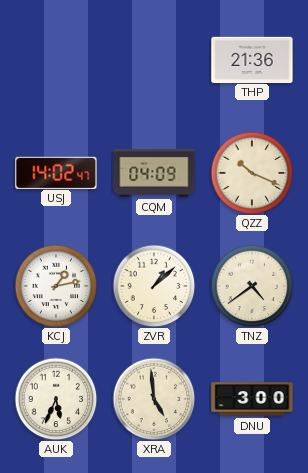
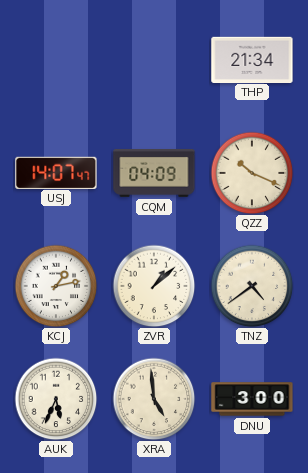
THP: 21:36 -> 21:34
USJ: 14:02 -> 14:07
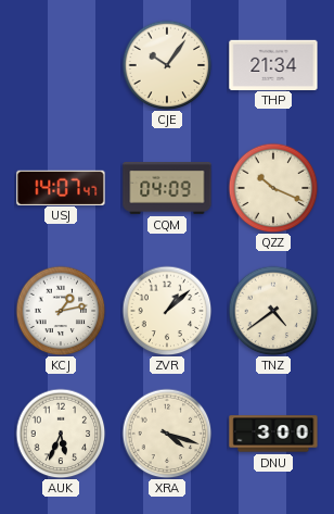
CJE: none -> 10:06
XRA: 4:59 -> 4:18
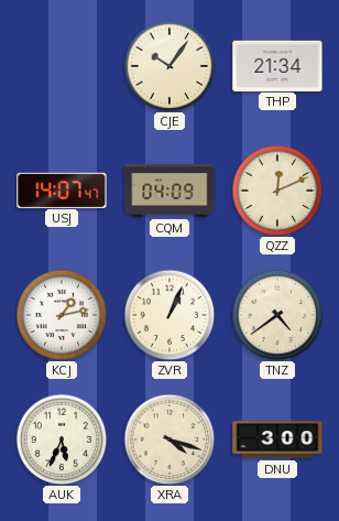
QZZ: 10:19 -> 12:11
ZVR: 1:08 -> 1:04
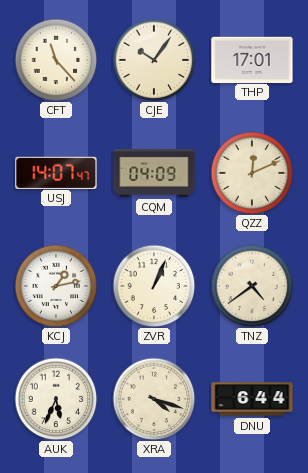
CFT: none -> 11:23
THP: 21:34 -> 17:01
DNU: 3:00 -> 6:44
